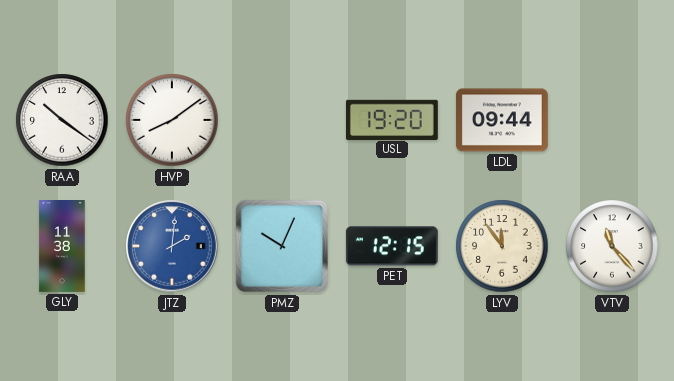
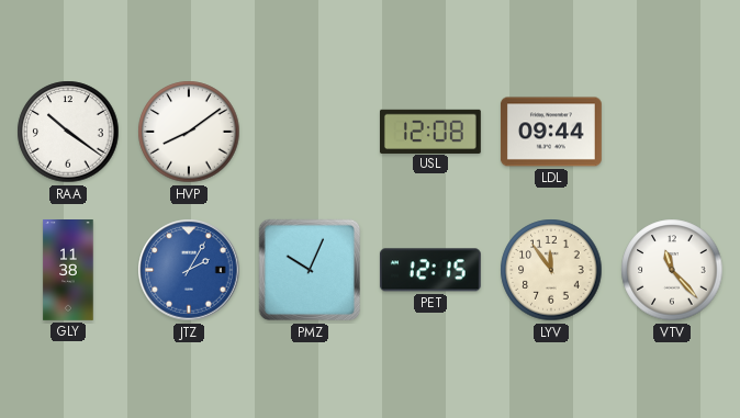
USL: 19:20 -> 12:08
JTZ: 2:01 -> 2:05
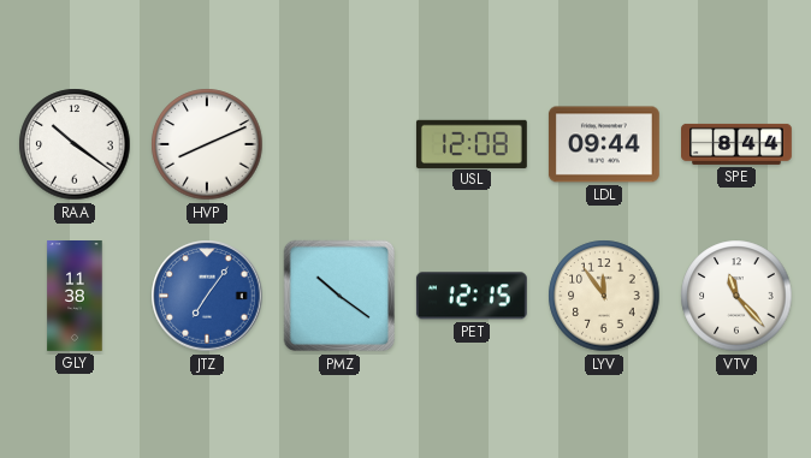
HVP: 8:09 -> 8:11
SPE: none -> 8:44
JTZ: 2:05 -> 7:06
PMZ: 10:04 -> 10:21
